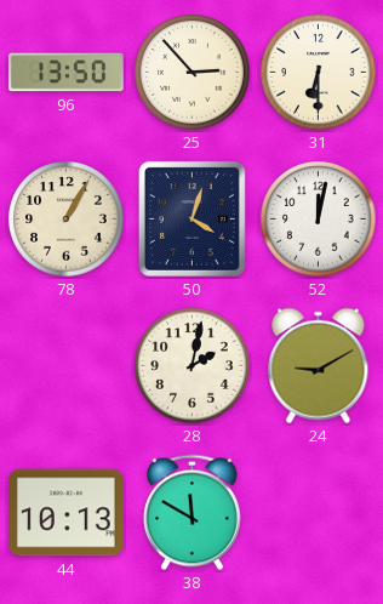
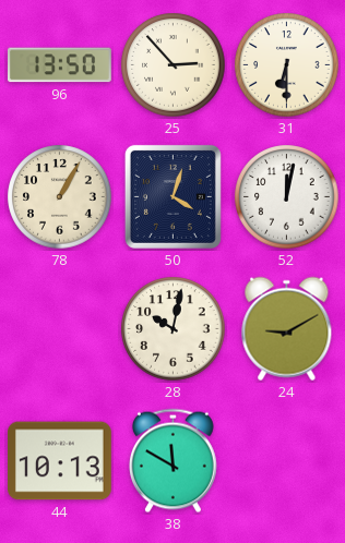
28: 2:02 -> 10:02
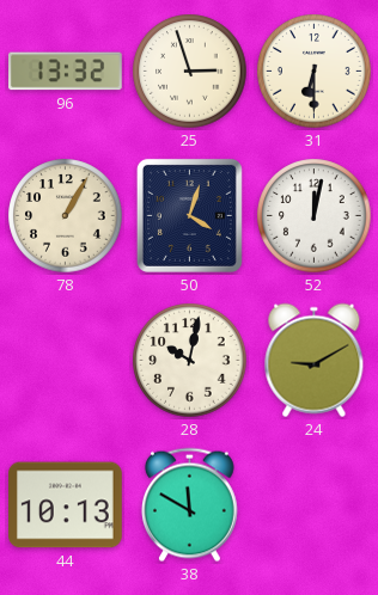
96: 13:50 -> 13:32
25: 2:53 -> 2:57
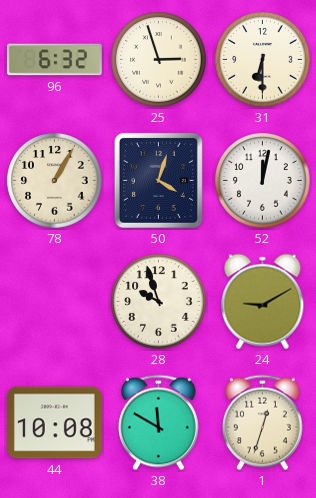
96: 13:32 -> 6:32
28: 10:02 -> 9:57
44: 10:13 -> 10:08
1: none -> 12:33
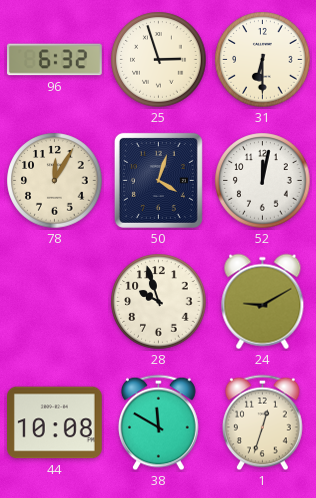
78: 1:05 -> 12:05
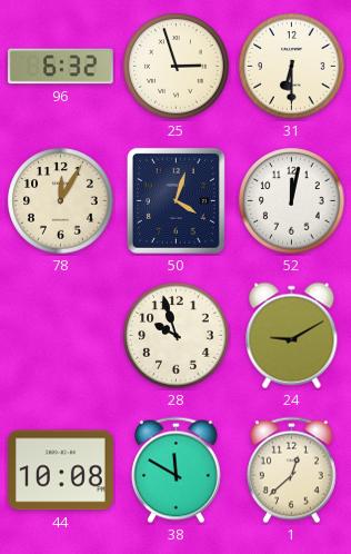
1: 12:33 -> 12:38
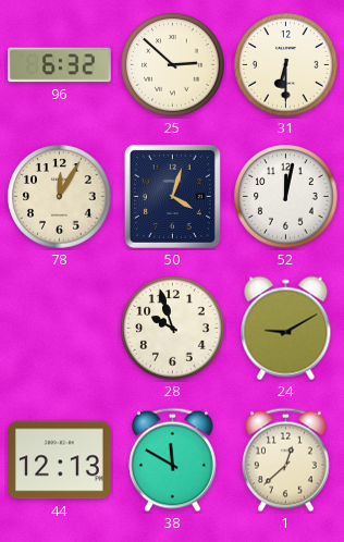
25: 2:57 -> 2:52
44: 10:08 -> 12:13
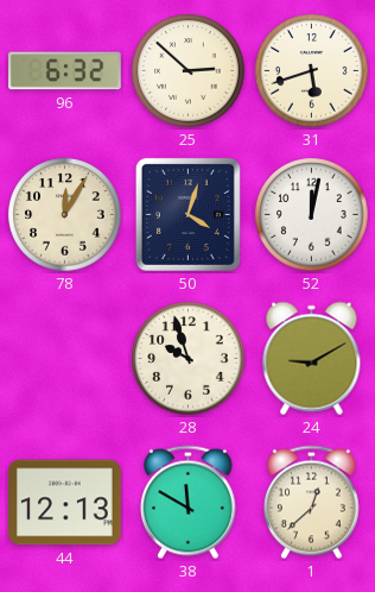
31: 6:30 -> 5:42
